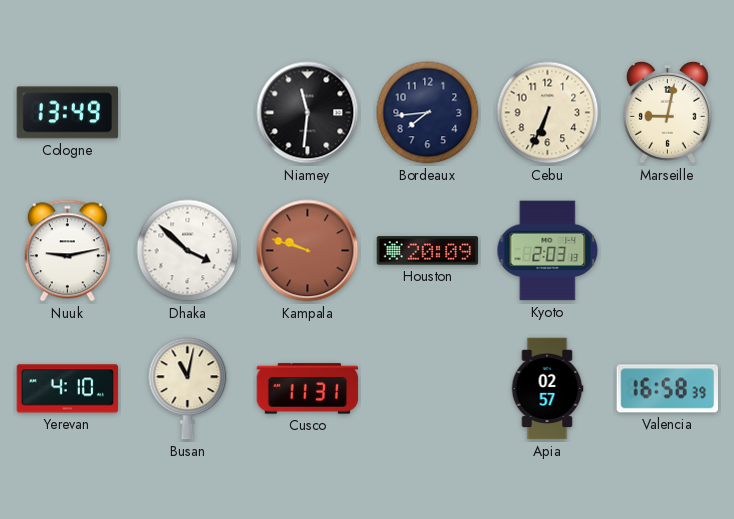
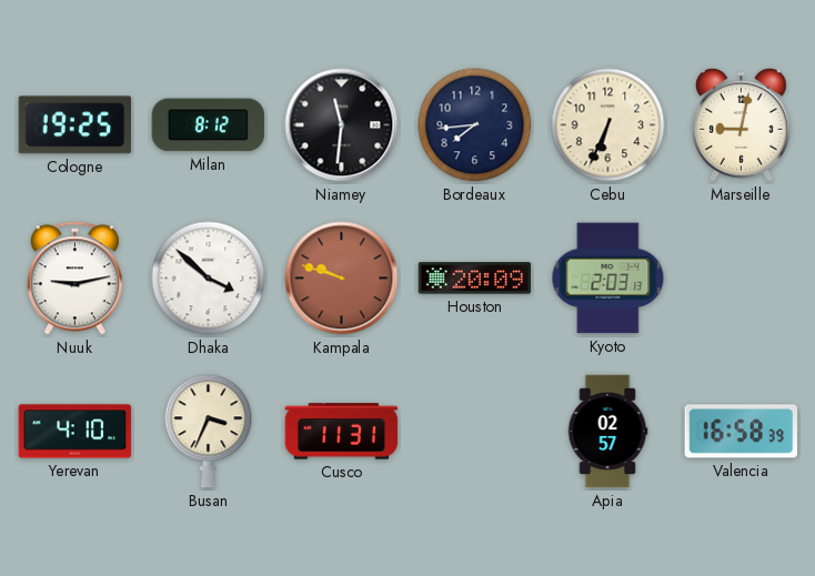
Cologne: 13:49 -> 19:25
Milan: none -> 8:12
Busan: 11:02 -> 3:34
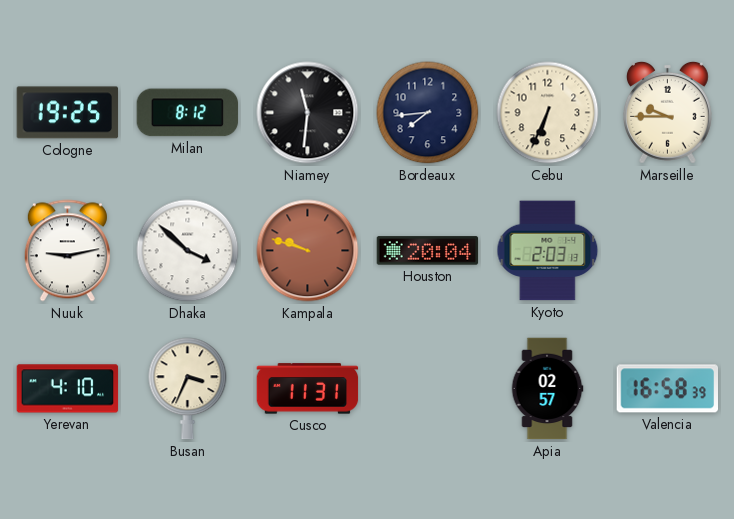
Marseille: 9:02 -> 9:45
Houston: 20:09 -> 20:04
